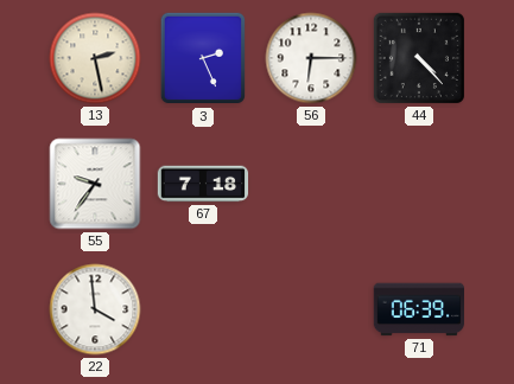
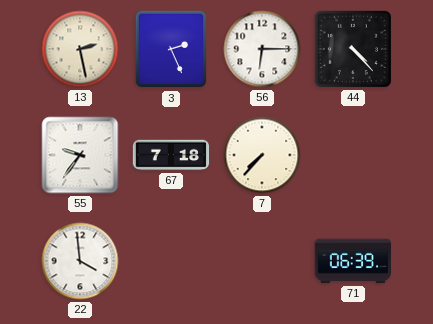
7: none -> 7:37
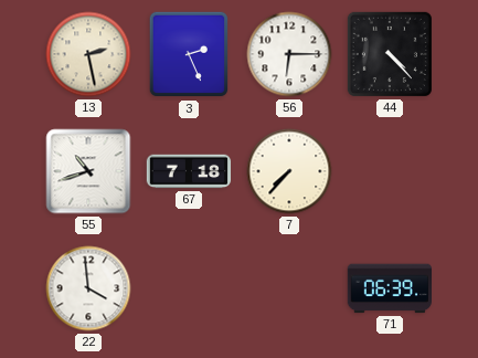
55: 9:36 -> 10:42
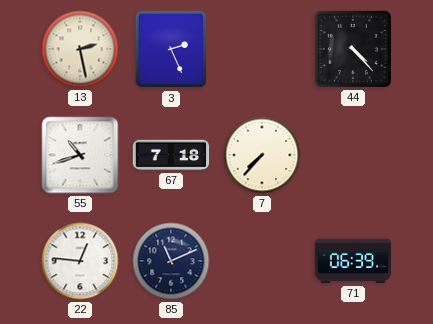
56: 6:15 -> none
22: 3:59 -> 12:46
85: none -> 11:11
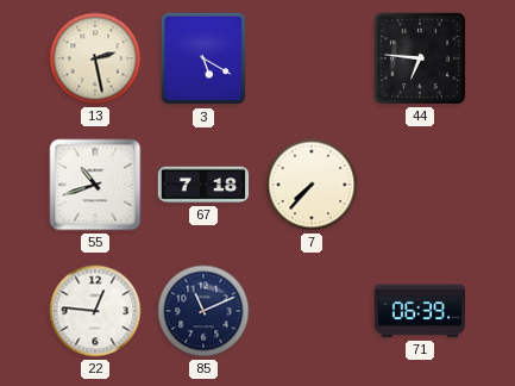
3: 2:26 -> 5:20
44: 4:23 -> 6:46
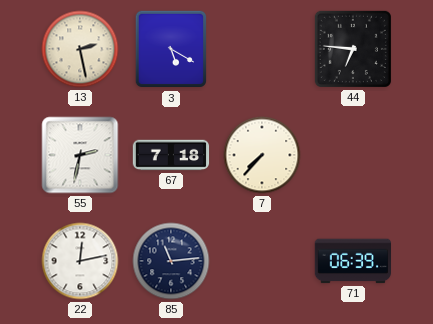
55: 10:42 -> 2:32
22: 12:46 -> 12:13
85: 11:11 -> 11:14
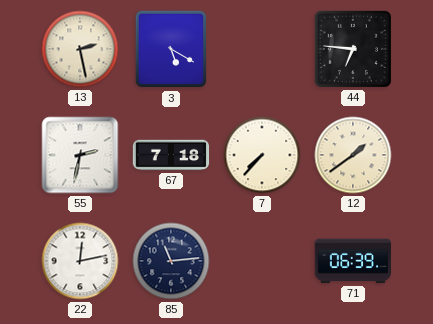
12: none -> 1:39
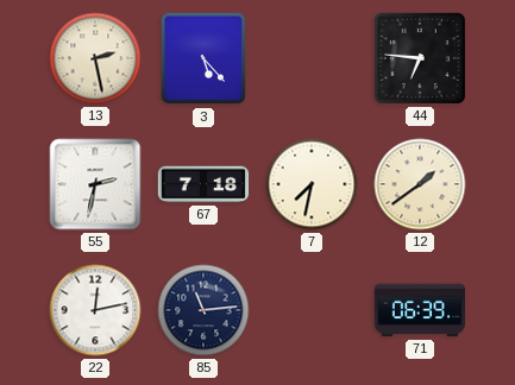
3: 5:20 -> 5:23
7: 7:37 -> 7:32
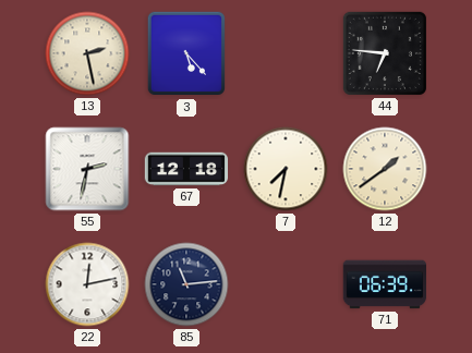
67: 7:18 -> 12:18
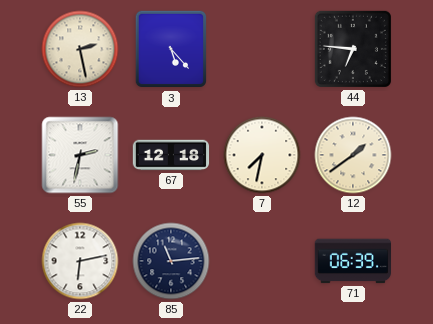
22: 12:13 -> 6:13
